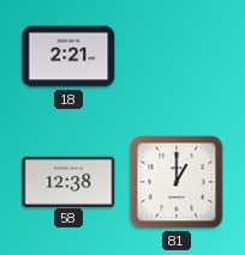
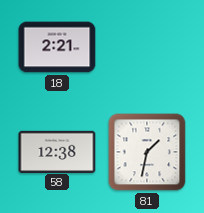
81: 1:00 -> 1:32
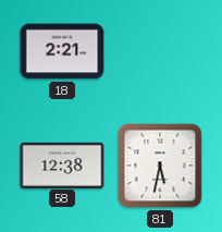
81: 1:32 -> 5:32
